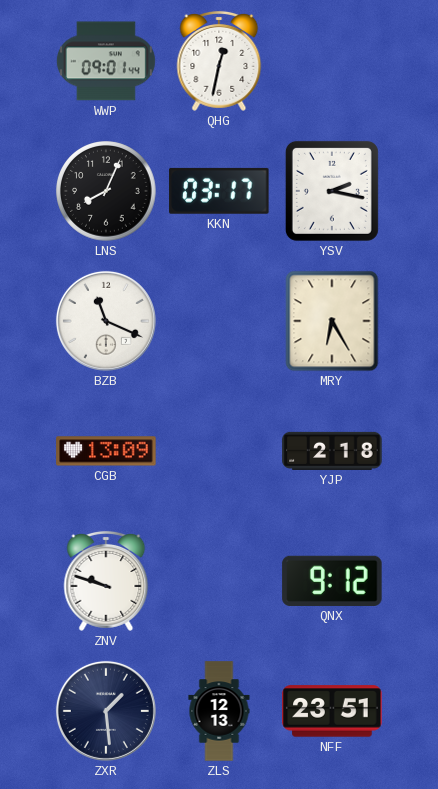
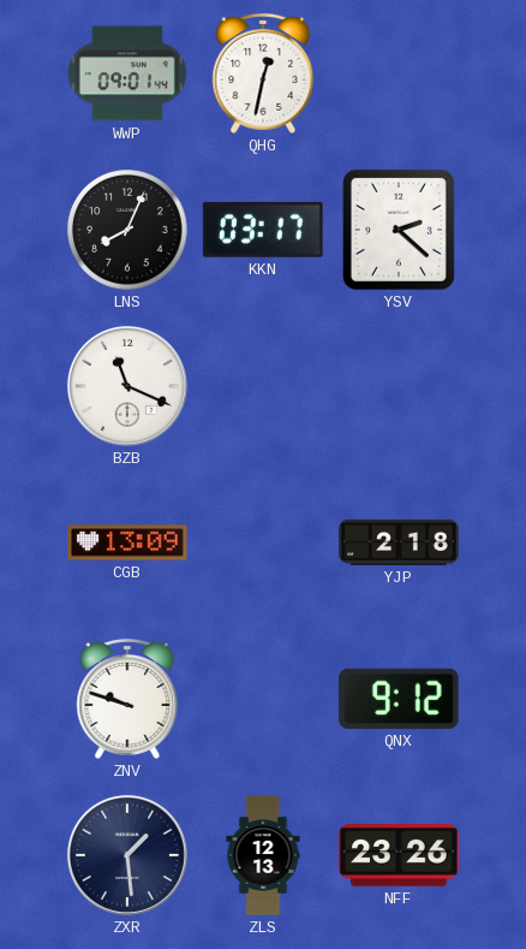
YSV: 2:17 -> 2:22
MRY: 6:25 -> none
NFF: 23:51 -> 23:26
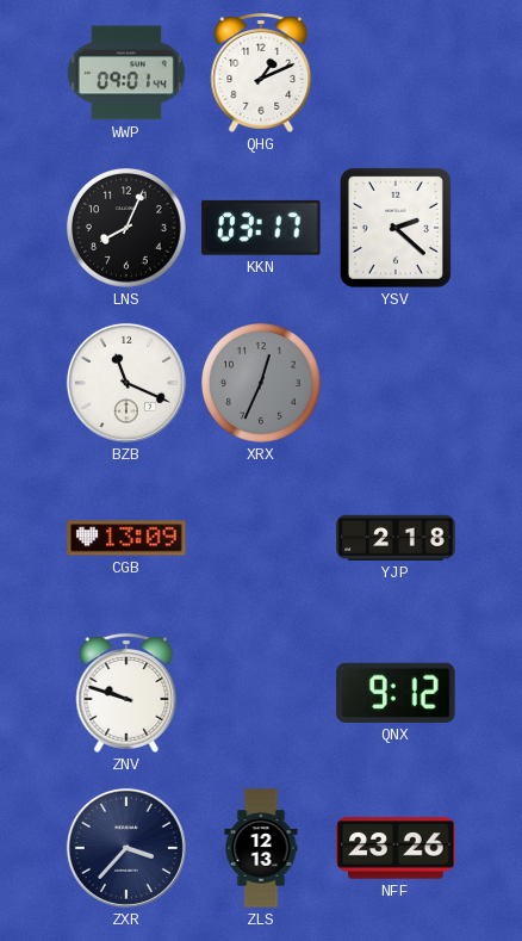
QHG: 12:32 -> 1:11
XRX: none -> 12:34
ZXR: 1:29 -> 3:37
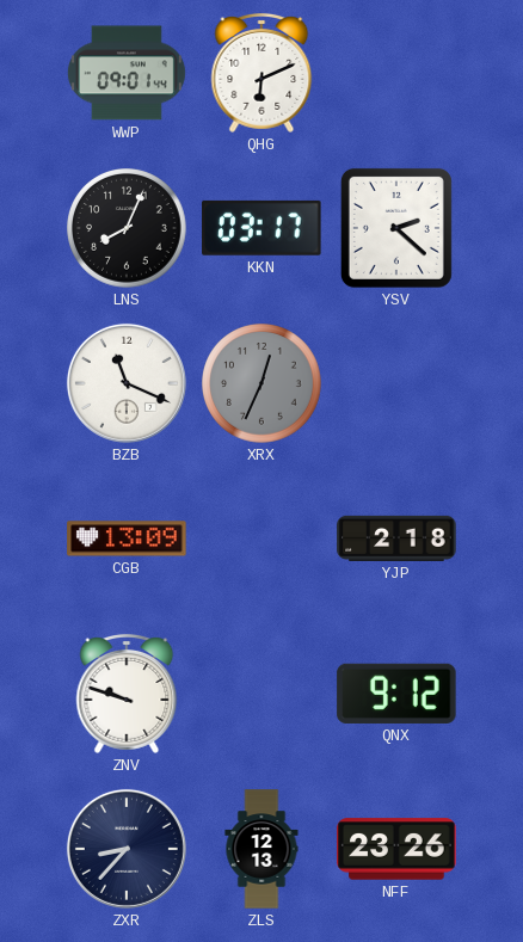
QHG: 1:11 -> 6:11
ZXR: 3:37 -> 8:37
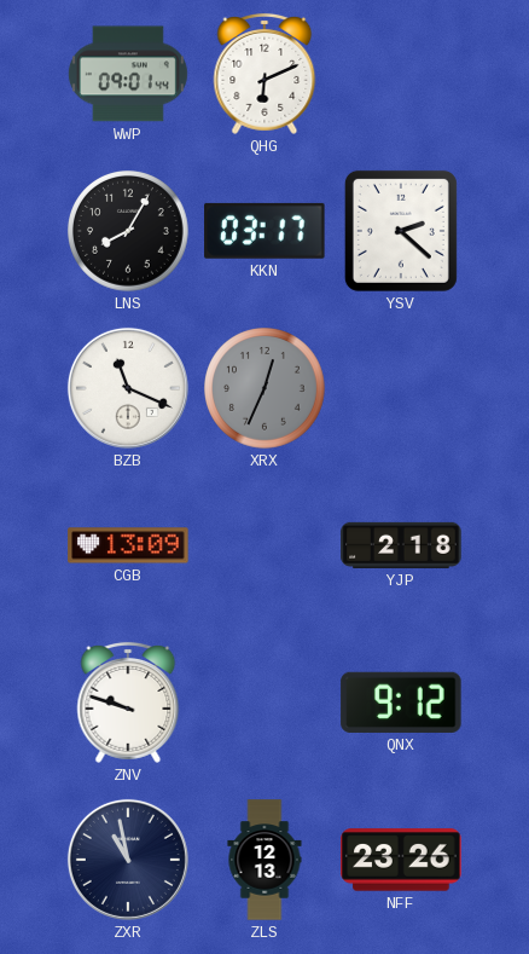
LNS: 8:04 -> 8:05
ZXR: 8:37 -> 10:58
